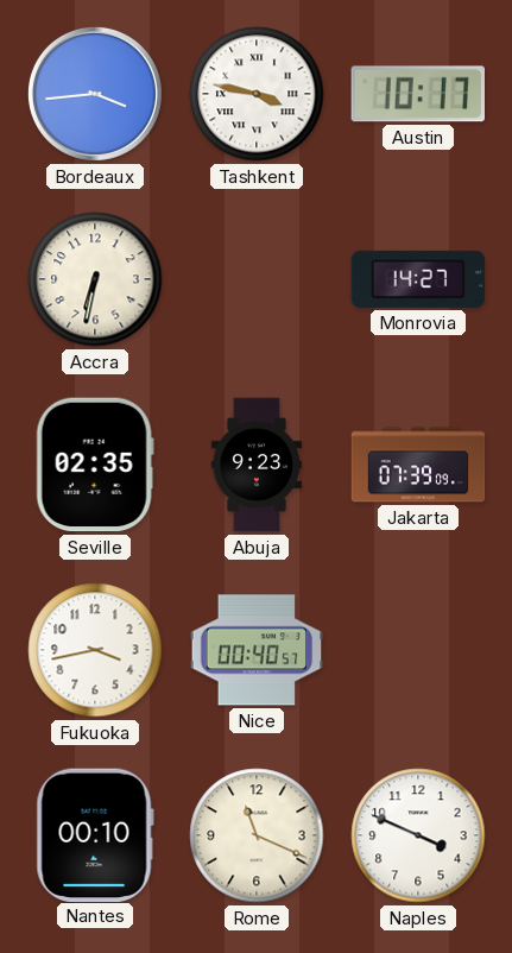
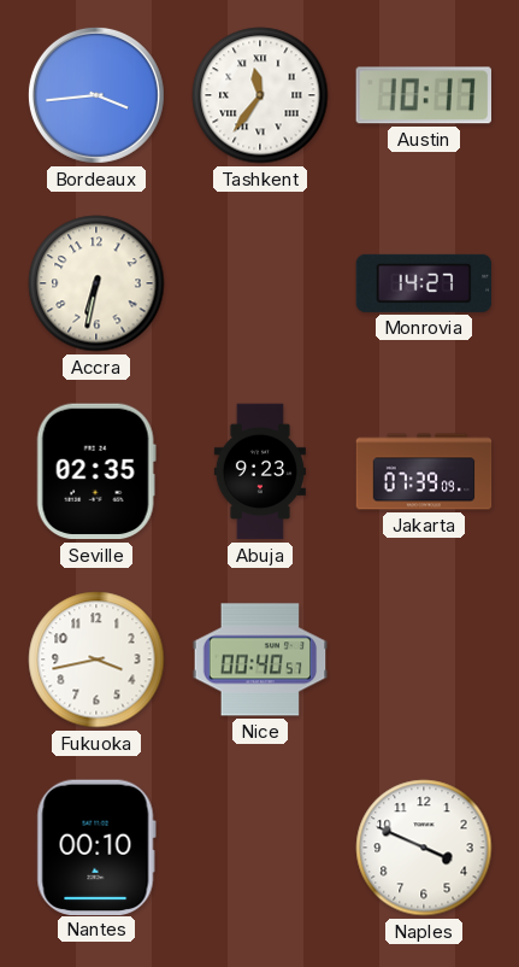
Tashkent: 3:47 -> 11:36
Rome: 11:19 -> none
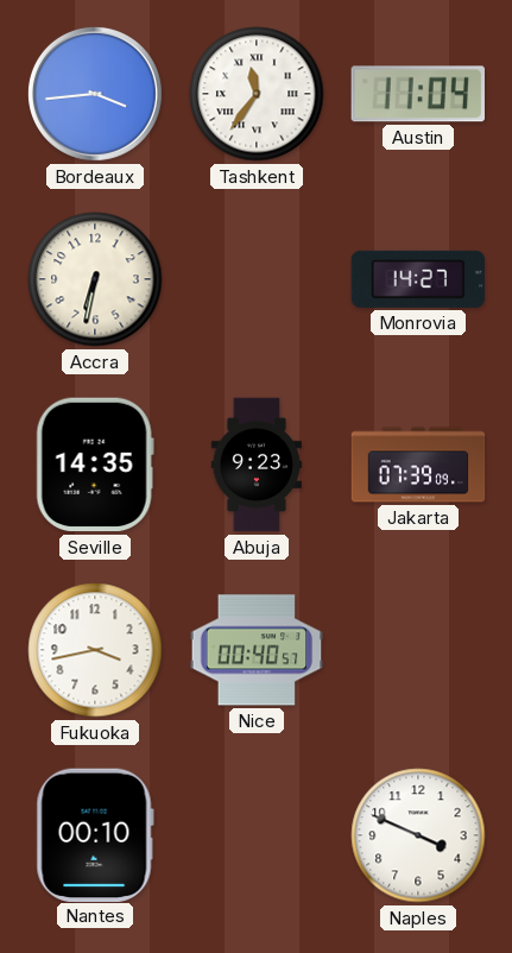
Austin: 10:17 -> 11:04
Seville: 02:35 -> 14:35
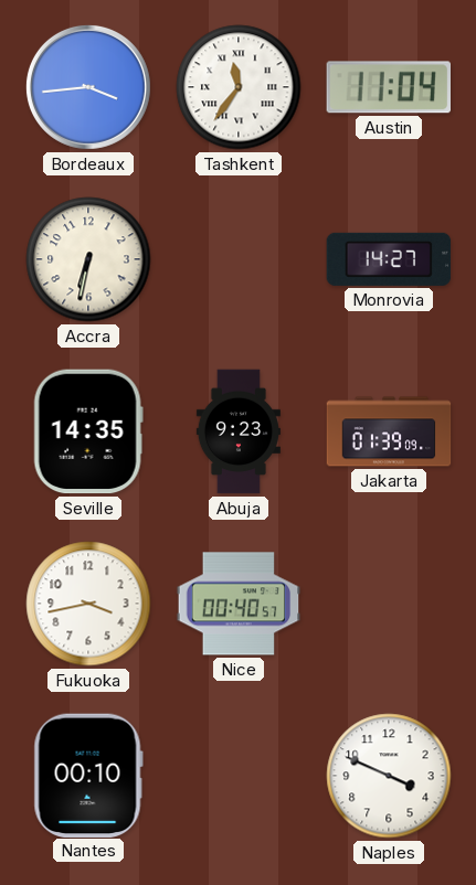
Jakarta: 07:39 -> 01:39
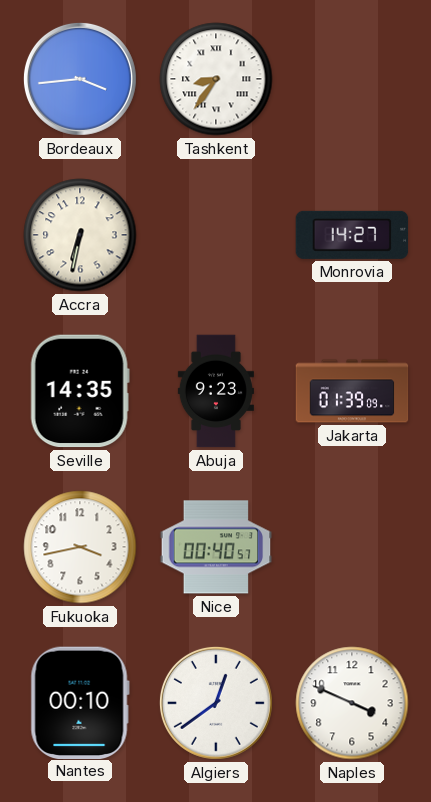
Tashkent: 11:36 -> 8:36
Austin: 11:04 -> none
Algiers: none -> 12:39
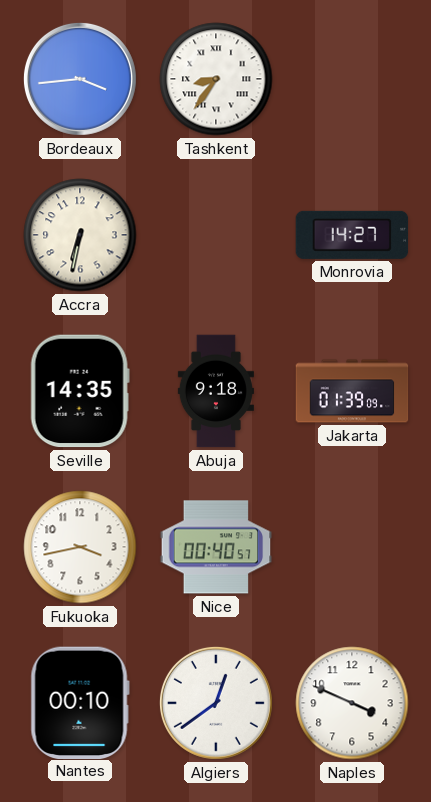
Abuja: 9:23 -> 9:18
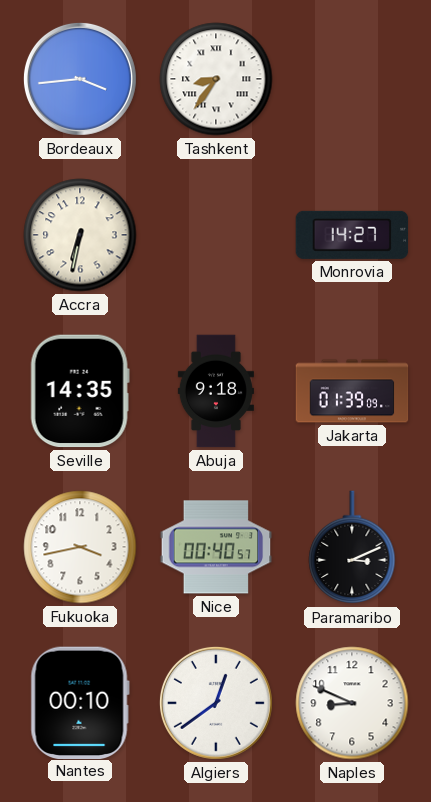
Paramaribo: none -> 3:11
Naples: 3:49 -> 8:49
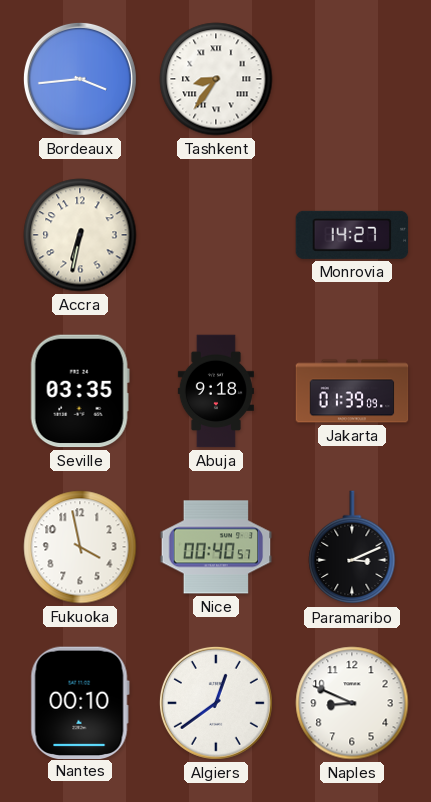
Seville: 14:35 -> 03:35
Fukuoka: 3:43 -> 3:58
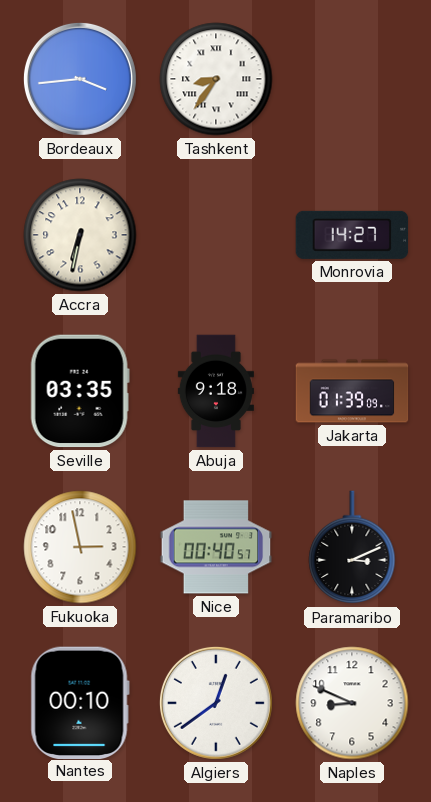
Fukuoka: 3:58 -> 2:58
